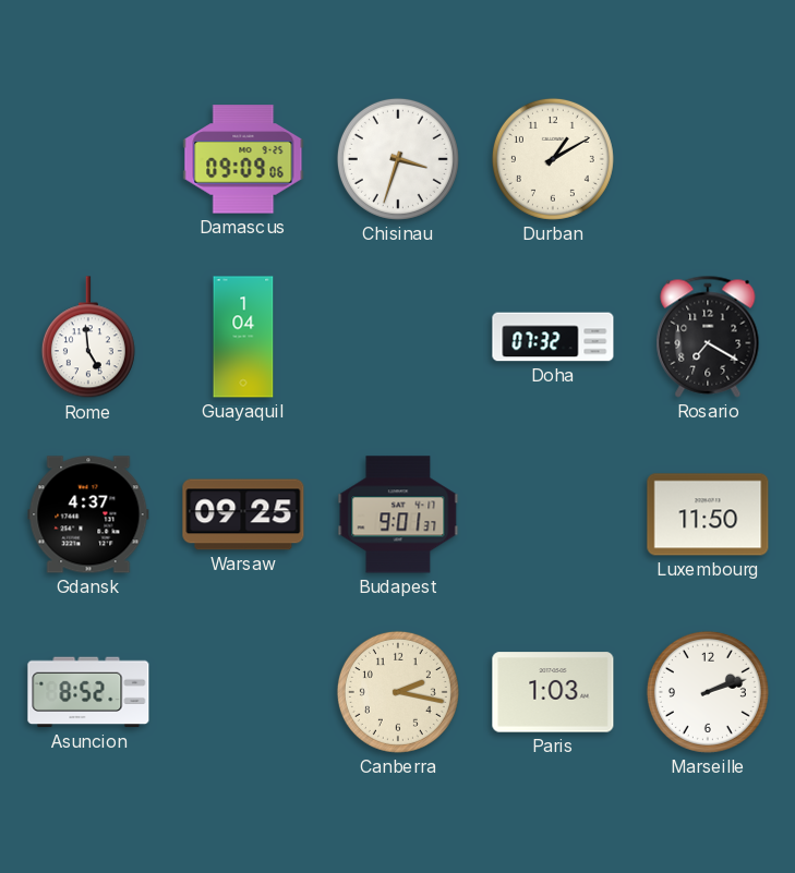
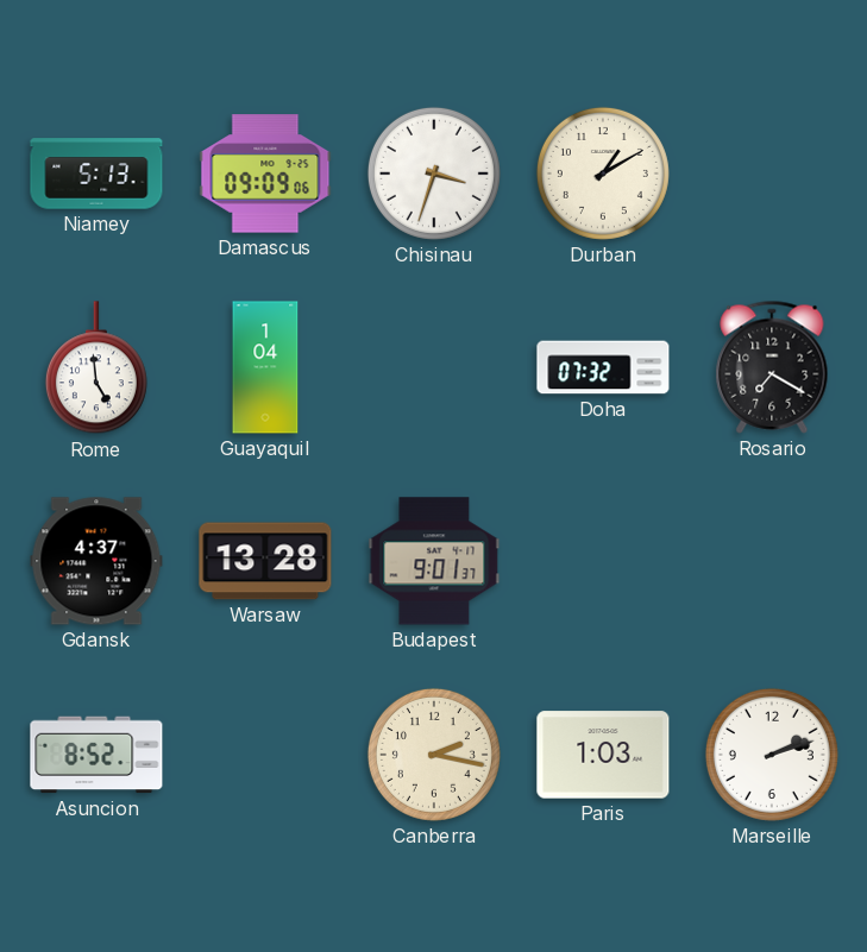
Niamey: none -> 5:13
Warsaw: 09:25 -> 13:28
Luxembourg: 11:50 -> none
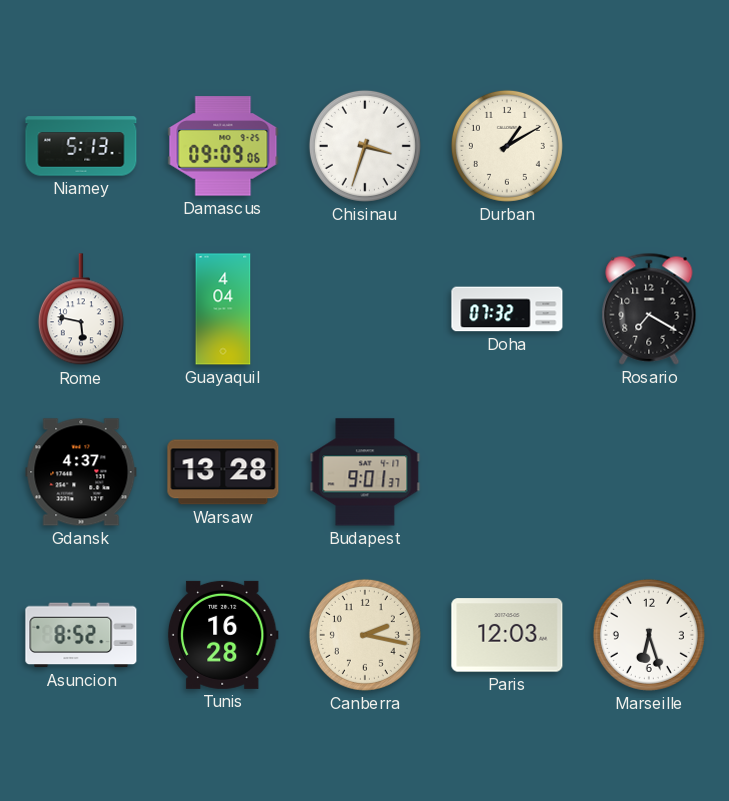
Rome: 4:59 -> 5:47
Guayaquil: 1:04 -> 4:04
Tunis: none -> 16:28
Paris: 1:03 -> 12:03
Marseille: 2:12 -> 6:27
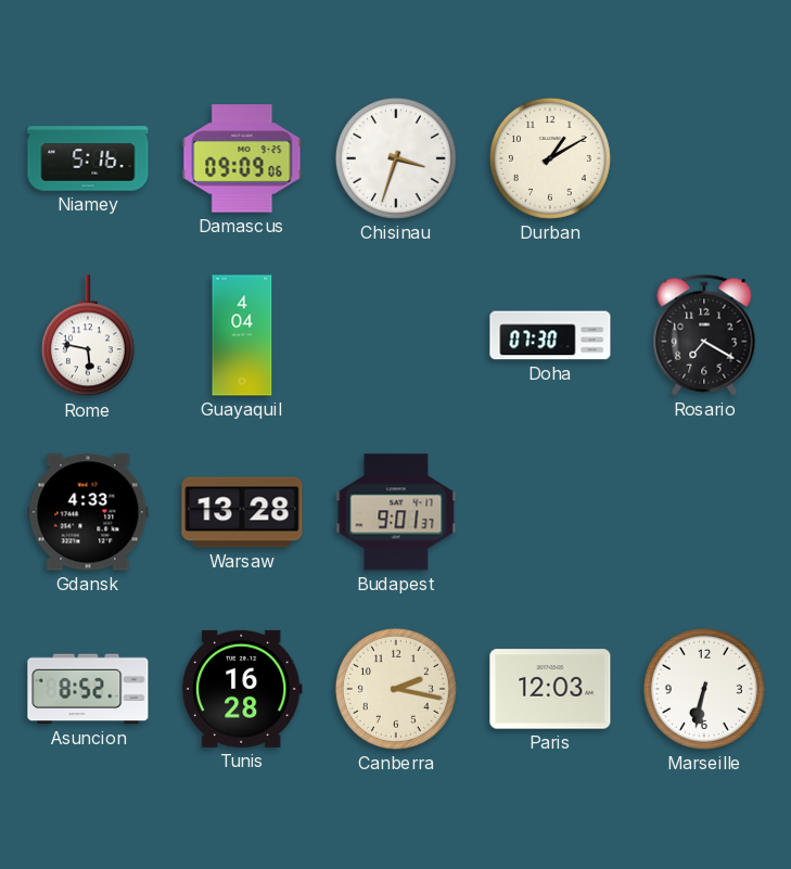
Niamey: 5:13 -> 5:16
Doha: 07:32 -> 07:30
Gdansk: 4:37 -> 4:33
Marseille: 6:27 -> 6:32
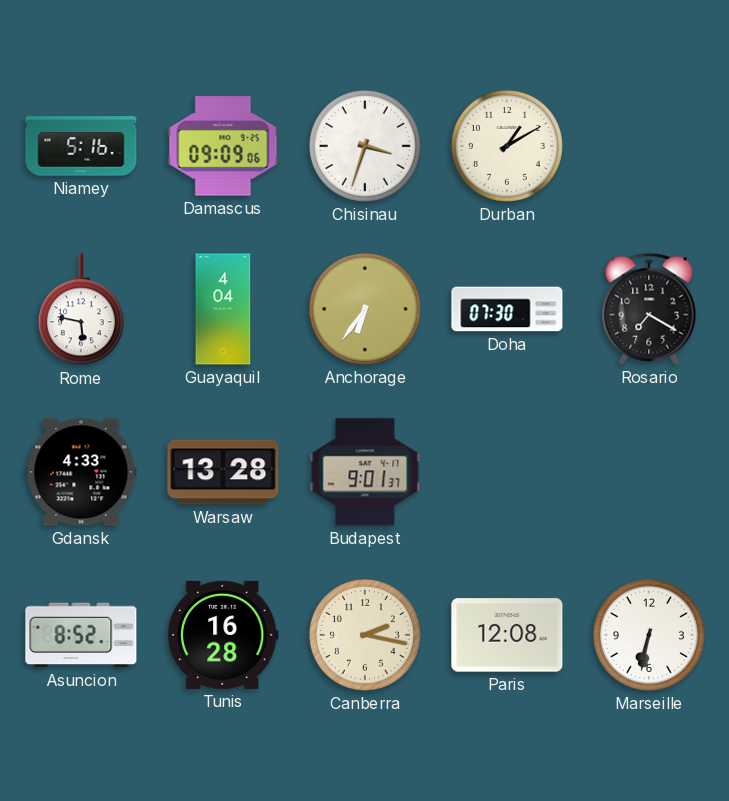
Anchorage: none -> 6:36
Paris: 12:03 -> 12:08
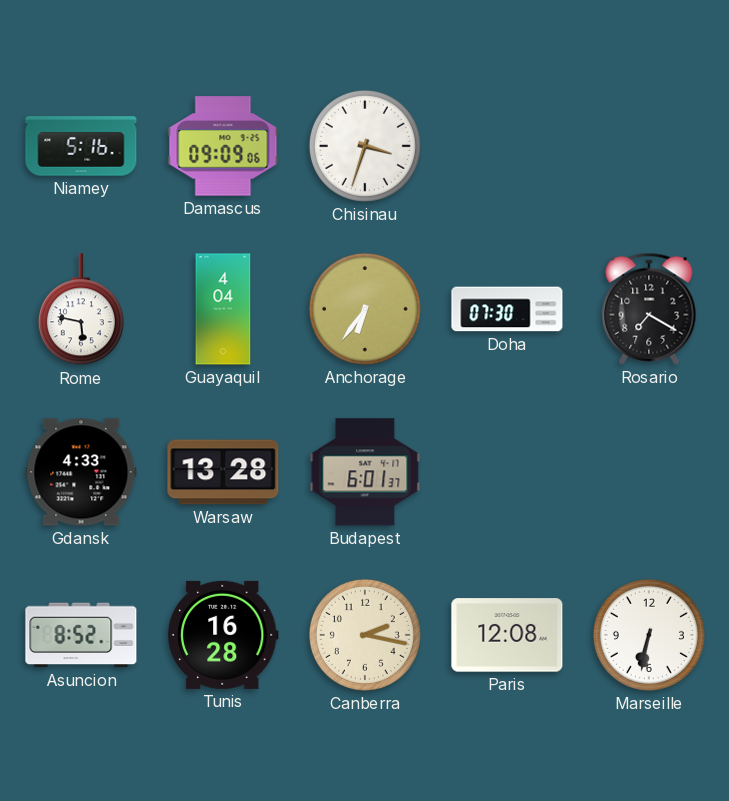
Durban: 1:10 -> none
Budapest: 9:01 -> 6:01
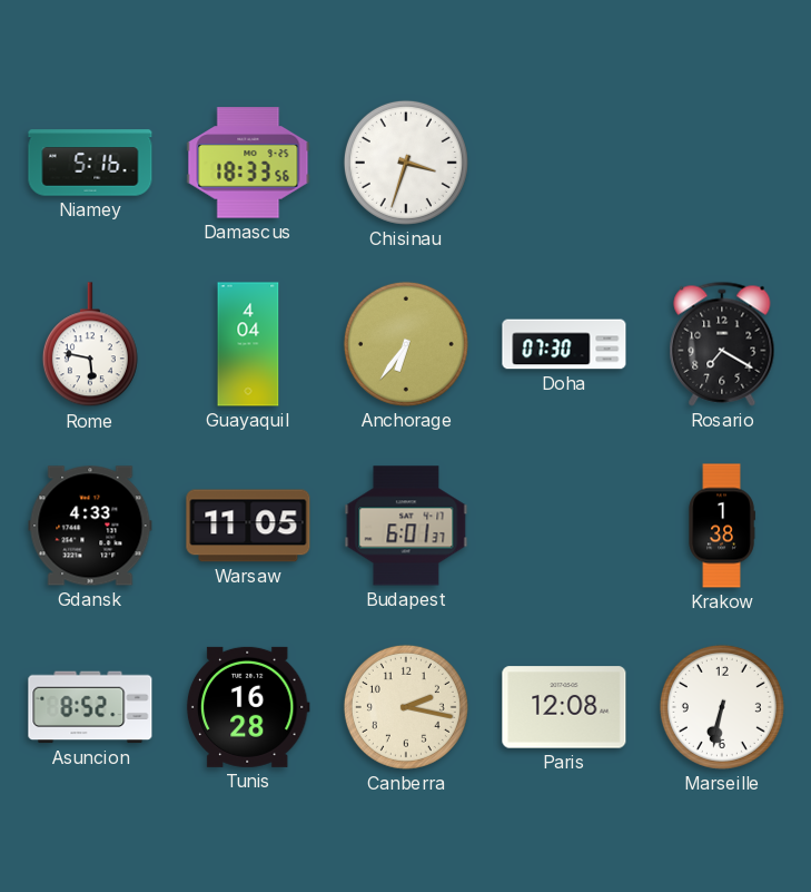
Damascus: 09:09 -> 18:33
Warsaw: 13:28 -> 11:05
Krakow: none -> 1:38
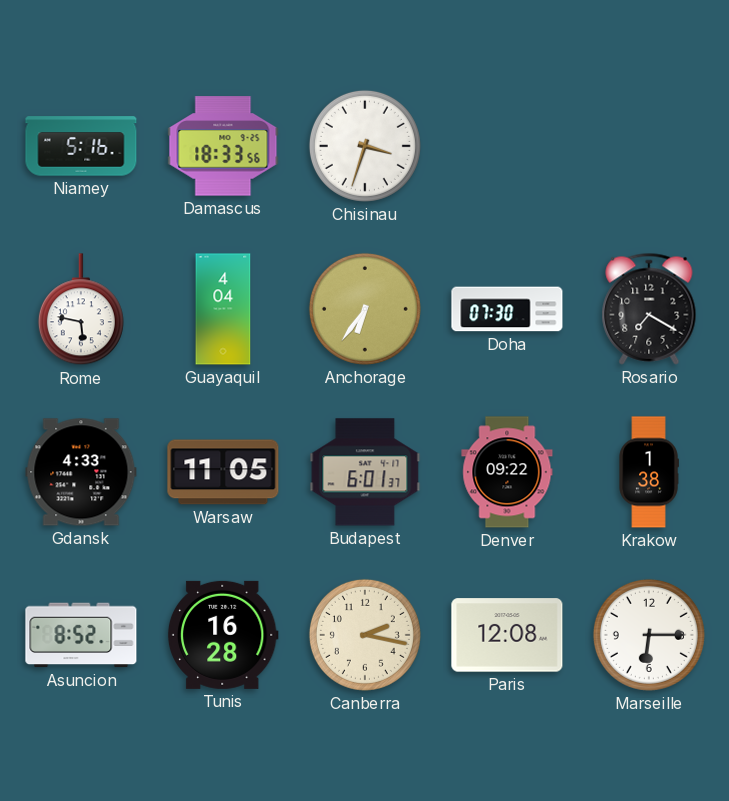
Denver: none -> 09:22
Marseille: 6:32 -> 6:15
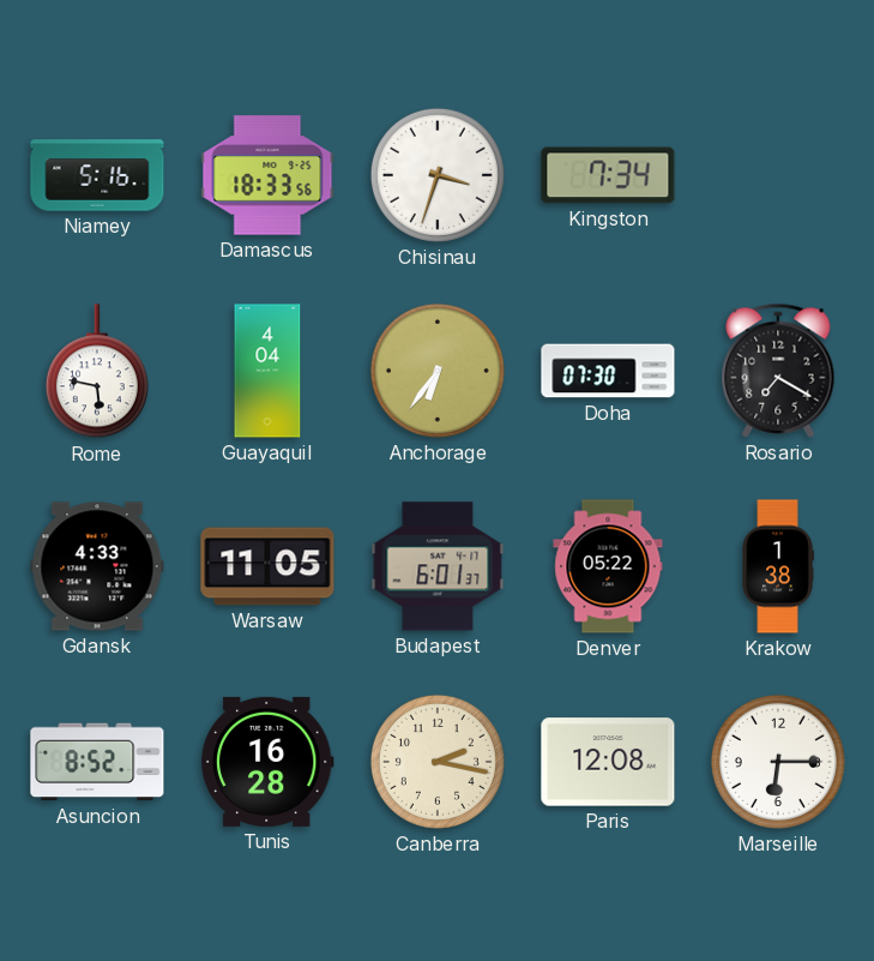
Kingston: none -> 7:34
Denver: 09:22 -> 05:22
